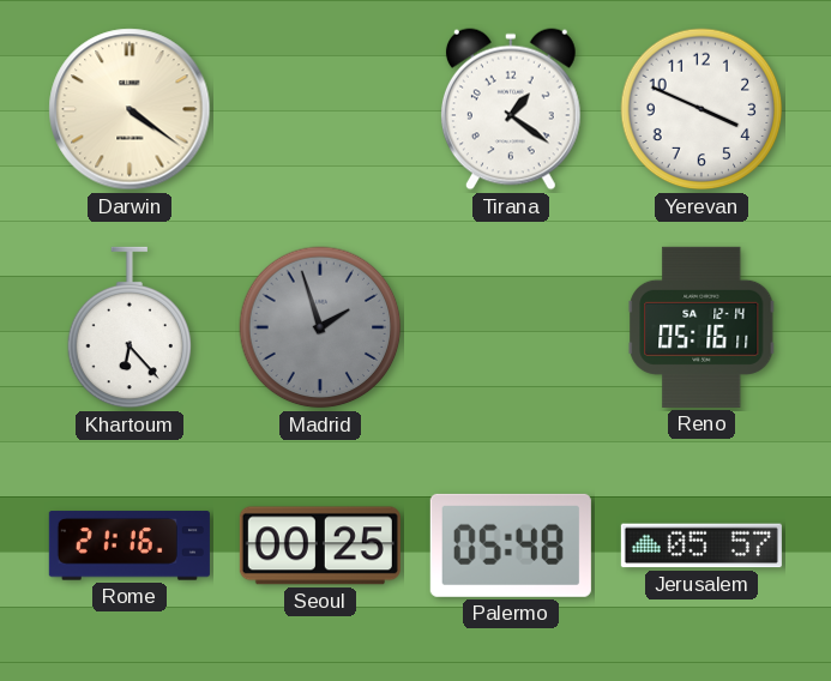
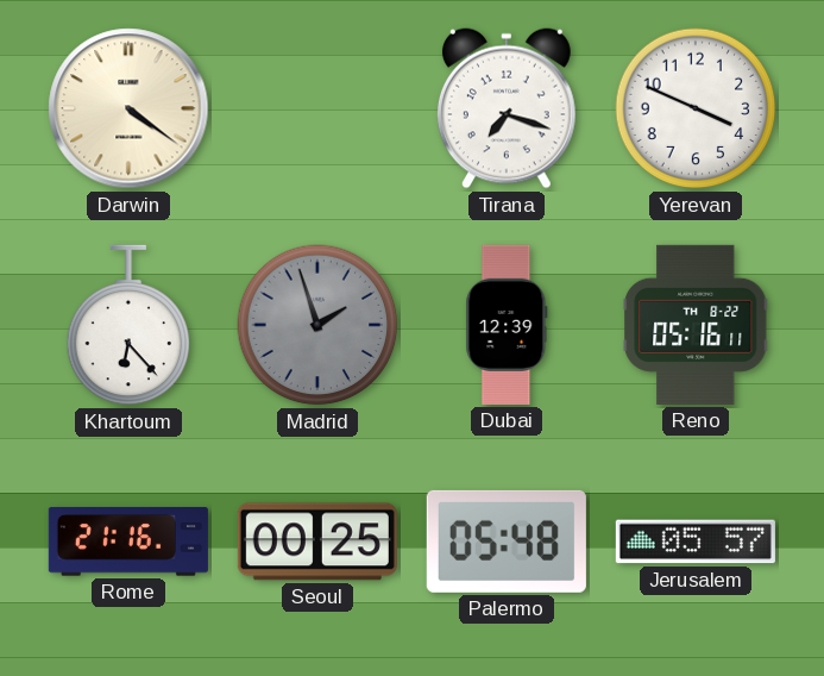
Tirana: 1:21 -> 7:18
Dubai: none -> 12:39
Reno date: SA 12-14 -> TH 8-22
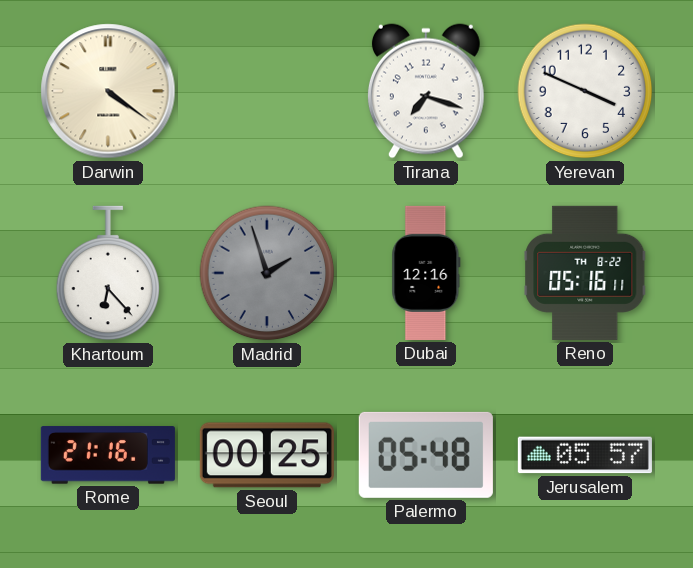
Dubai: 12:39 -> 12:16
